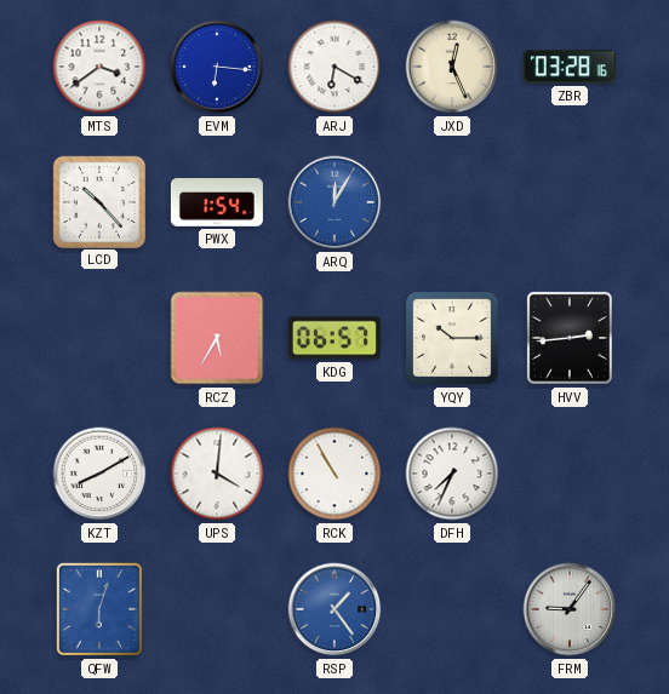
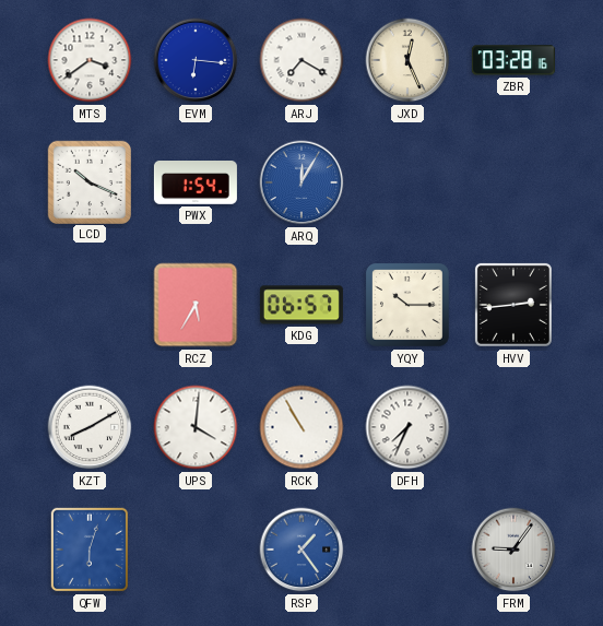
ARJ: 6:20 -> 7:20
LCD: 10:23 -> 10:19
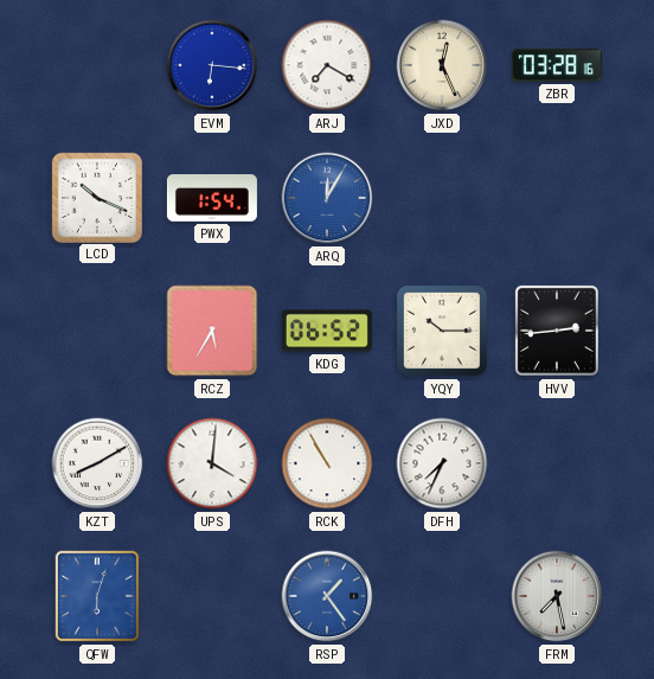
MTS: 3:39 -> none
KDG: 06:57 -> 06:52
FRM: 9:06 -> 7:28
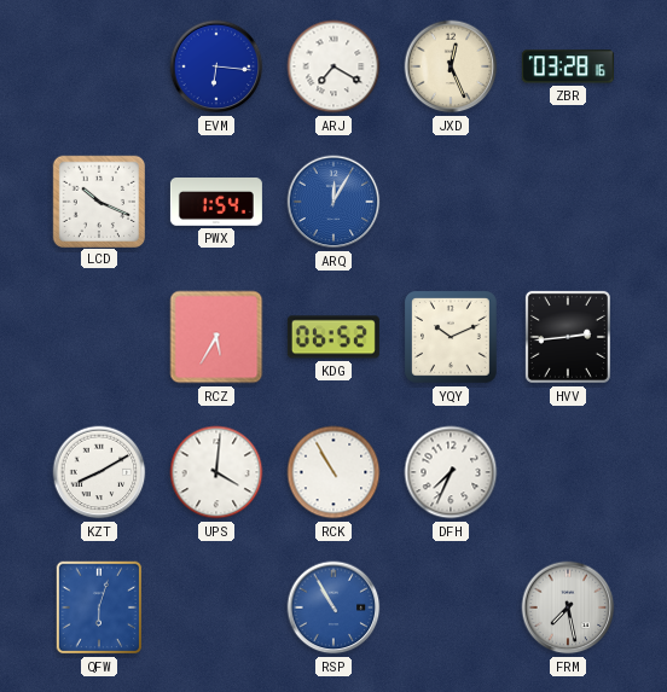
YQY: 10:15 -> 10:11
RSP: 1:24 -> 10:55
